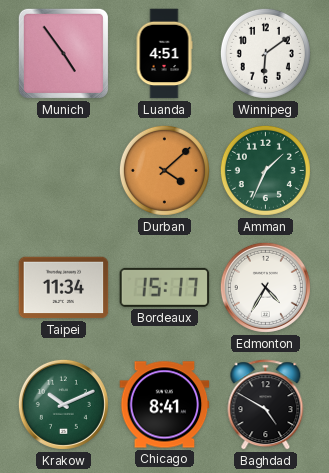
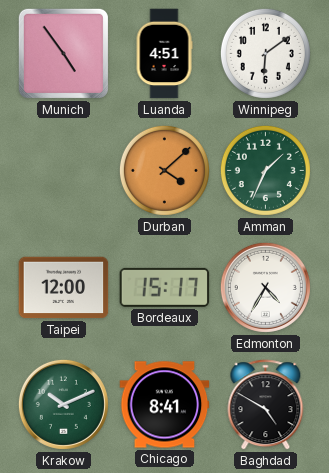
Taipei: 11:34 -> 12:00
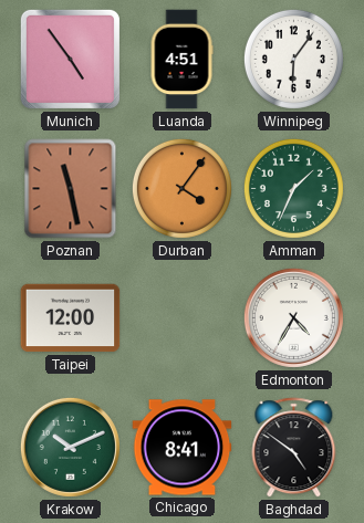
Winnipeg: 6:09 -> 6:06
Poznan: none -> 11:28
Durban: 4:08 -> 4:06
Bordeaux: 15:17 -> none
Baghdad: 4:50 -> 4:51
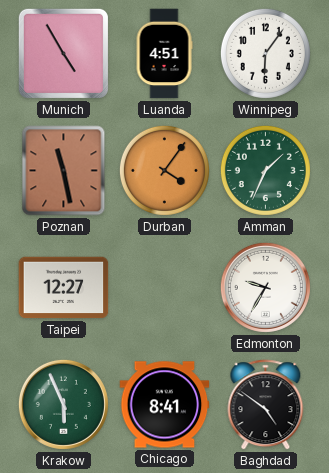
Munich: 4:54 -> 4:55
Taipei: 12:00 -> 12:27
Edmonton: 4:35 -> 9:35
Krakow: 10:11 -> 5:56
